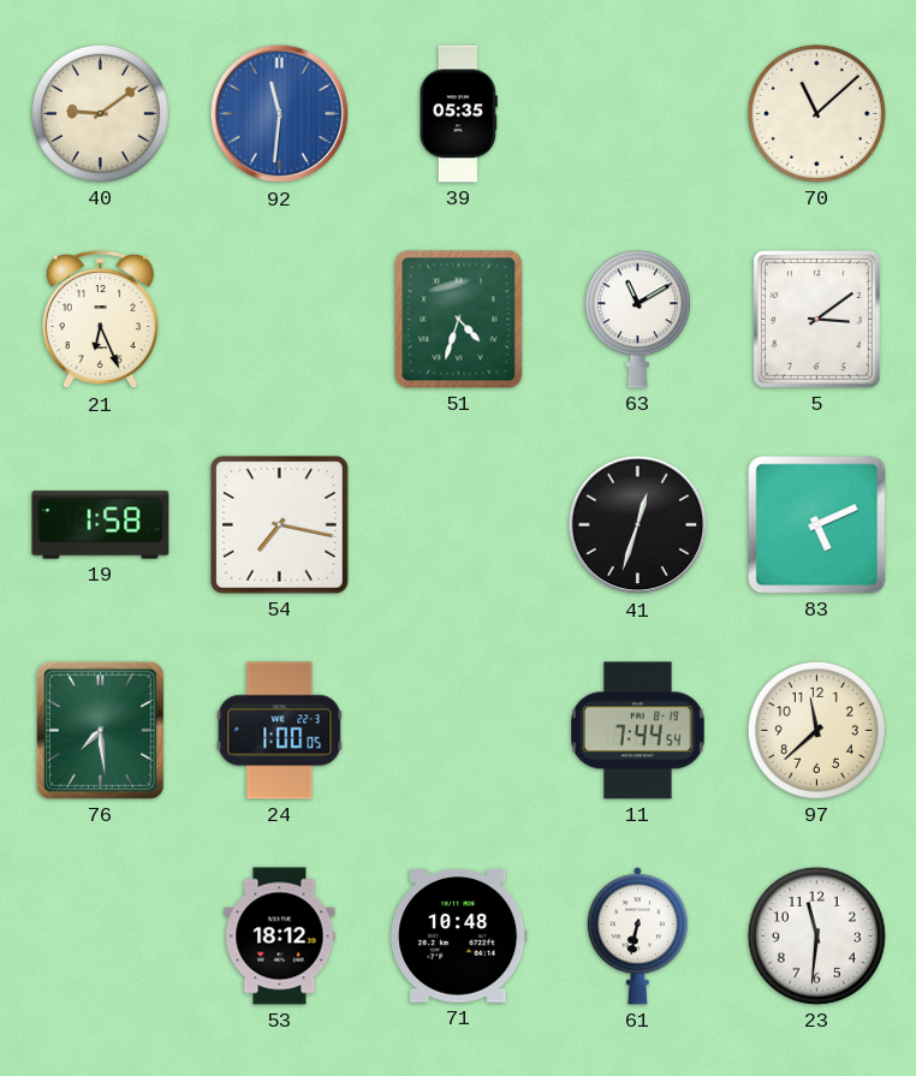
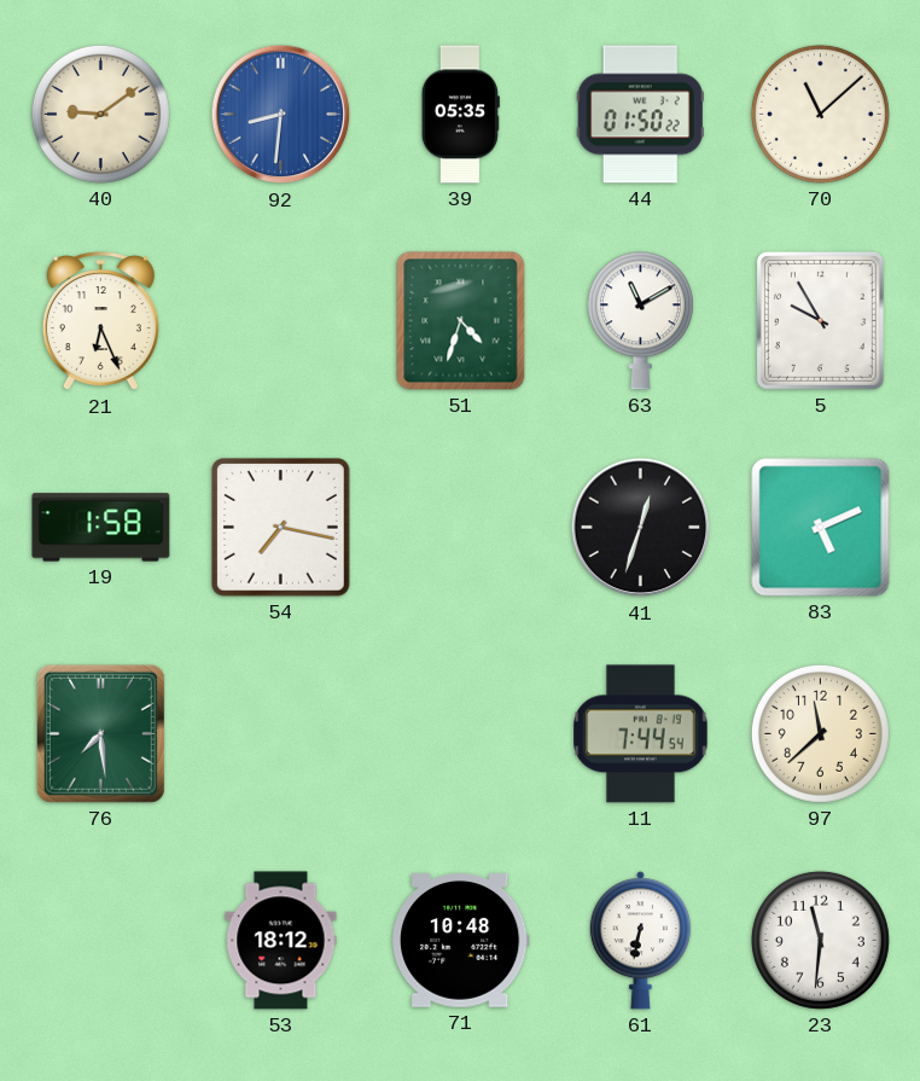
92: 11:31 -> 8:31
44: none -> 01:50
5: 3:09 -> 9:55
24: 1:00 -> none
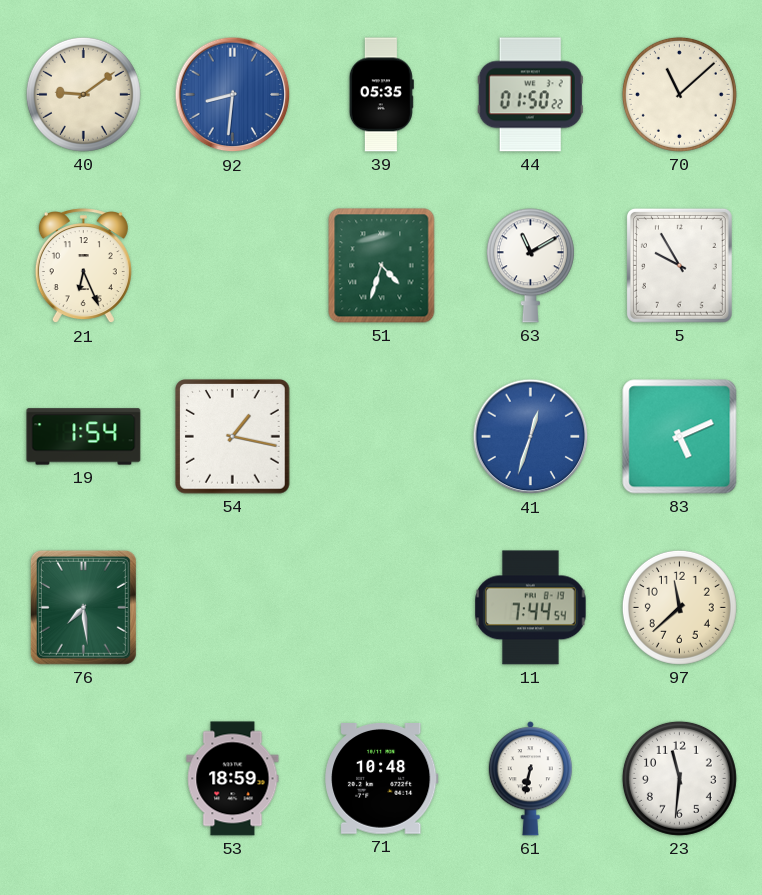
19: 1:58 -> 1:54
54: 7:17 -> 1:17
41 dial: black -> blue
53: 18:12 -> 18:59
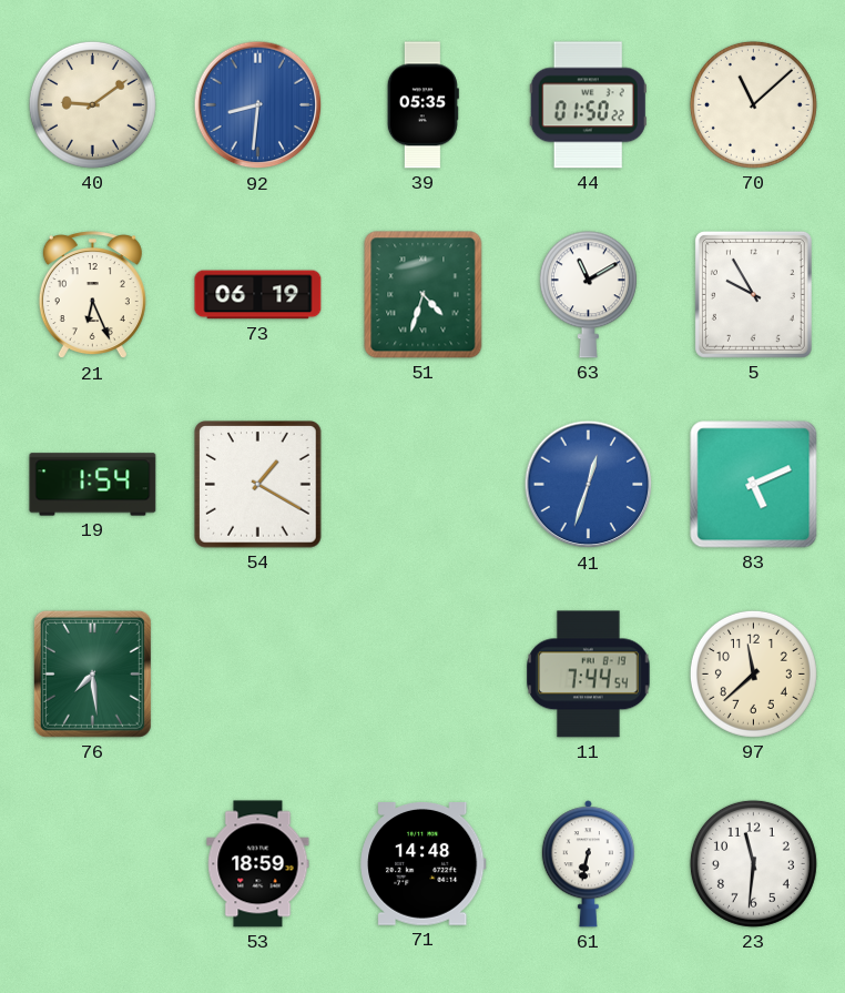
73: none -> 06:19
54: 1:17 -> 1:20
71: 10:48 -> 14:48
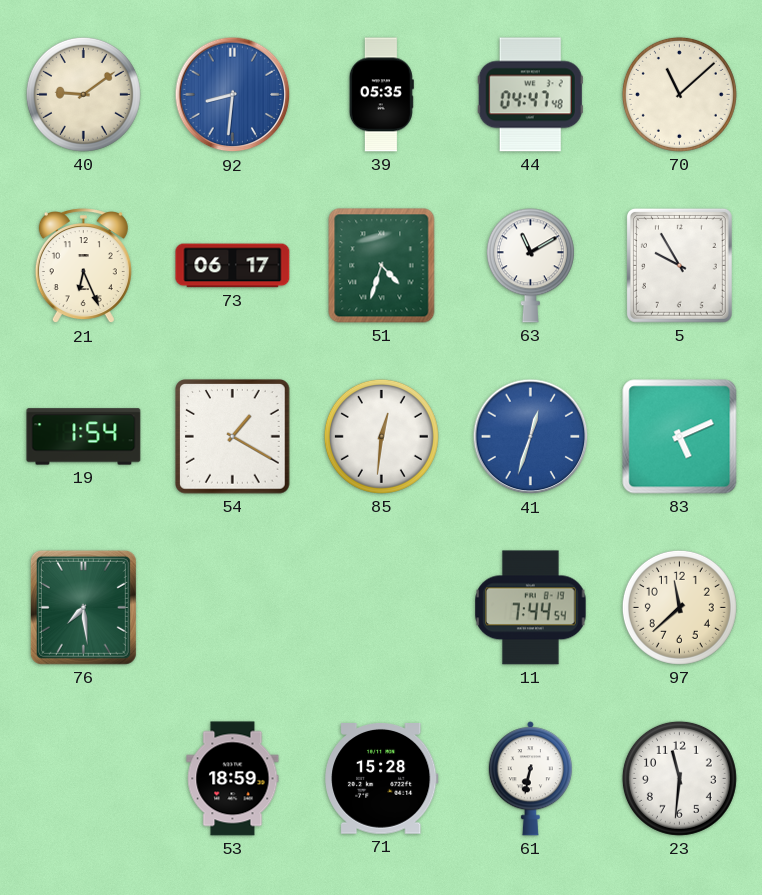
44: 01:50 -> 04:47
73: 06:19 -> 06:17
85: none -> 12:31
71: 14:48 -> 15:28
